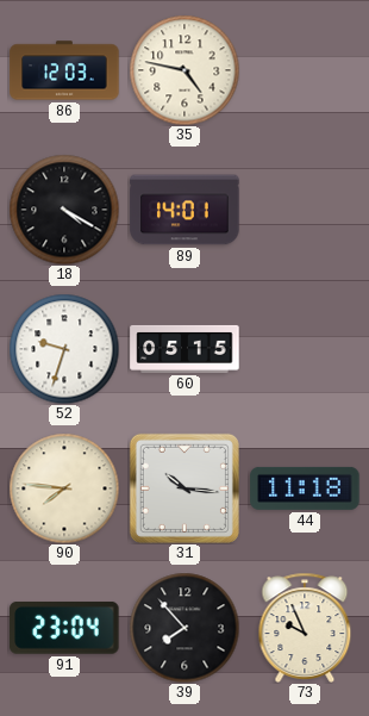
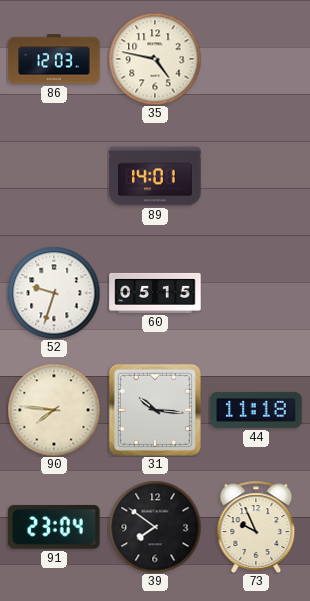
18: 4:20 -> none
39: 7:53 -> 7:51
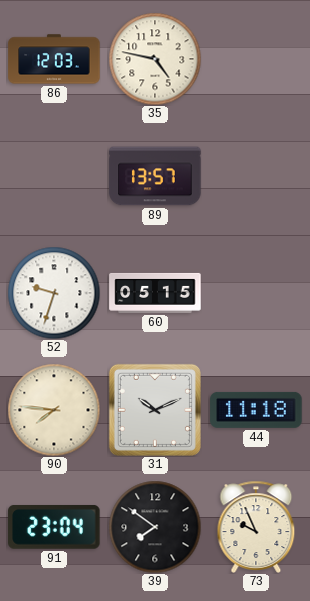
89: 14:01 -> 13:57
31: 10:16 -> 10:11
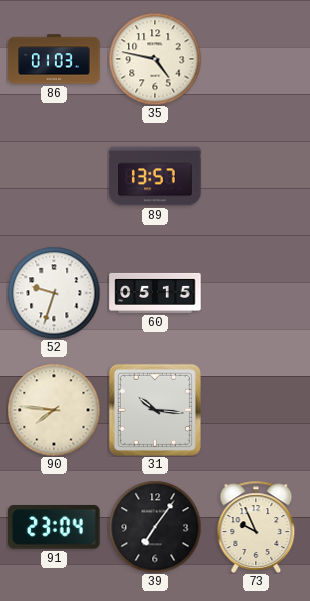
86: 12:03 -> 01:03
31: 10:11 -> 10:16
44: 11:18 -> none
39: 7:51 -> 7:06
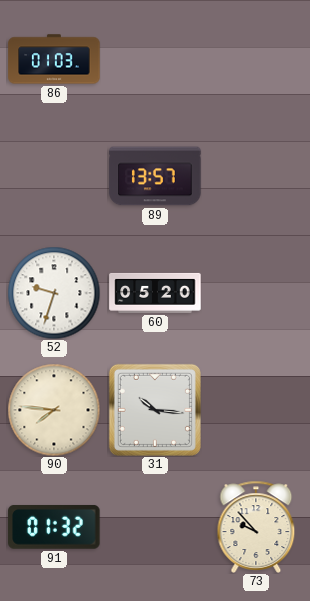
35: 4:47 -> none
60: 05:15 -> 05:20
91: 23:04 -> 01:32
39: 7:06 -> none
73: 9:56 -> 9:53
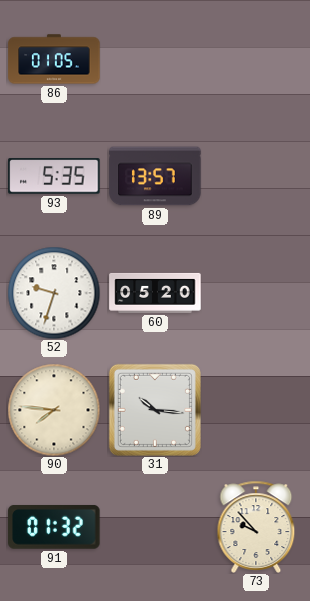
86: 01:03 -> 01:05
93: none -> 5:35
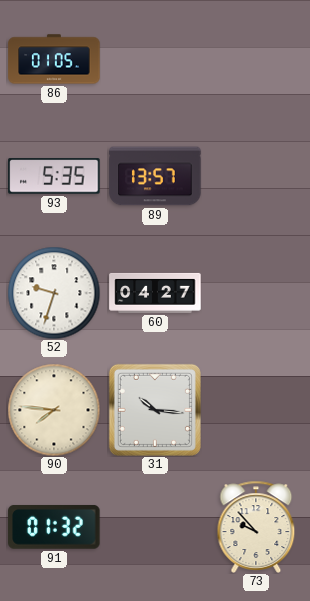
60: 05:20 -> 04:27
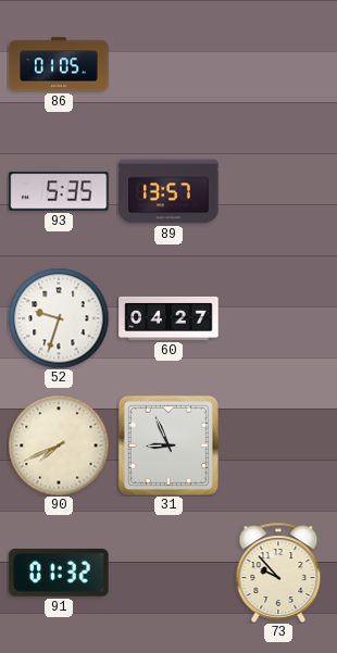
90: 7:46 -> 7:41
31: 10:16 -> 8:56
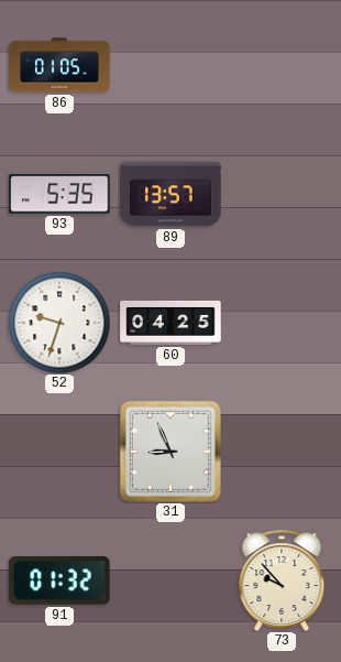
60: 04:27 -> 04:25
90: 7:41 -> none
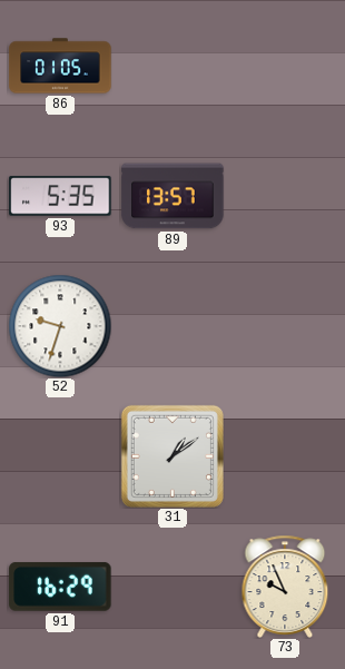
60: 04:25 -> none
31: 8:56 -> 1:09
91: 01:32 -> 16:29
73: 9:53 -> 9:56
